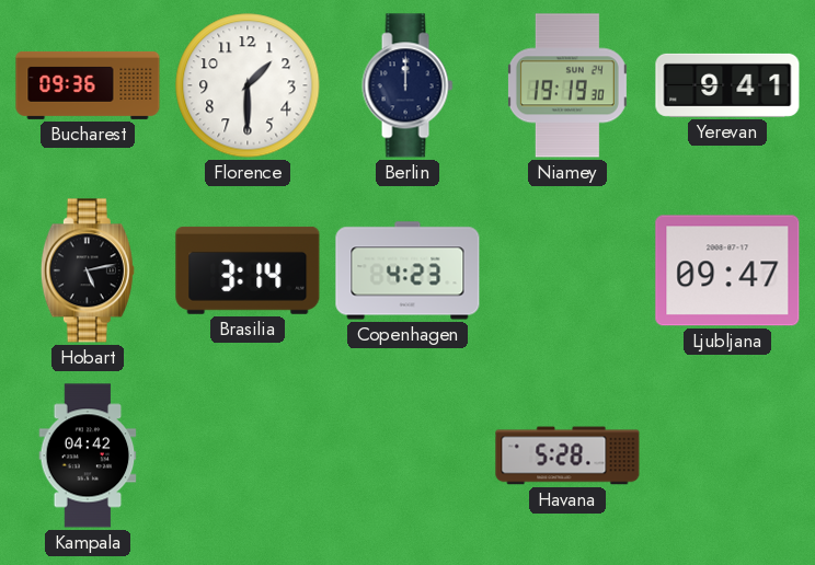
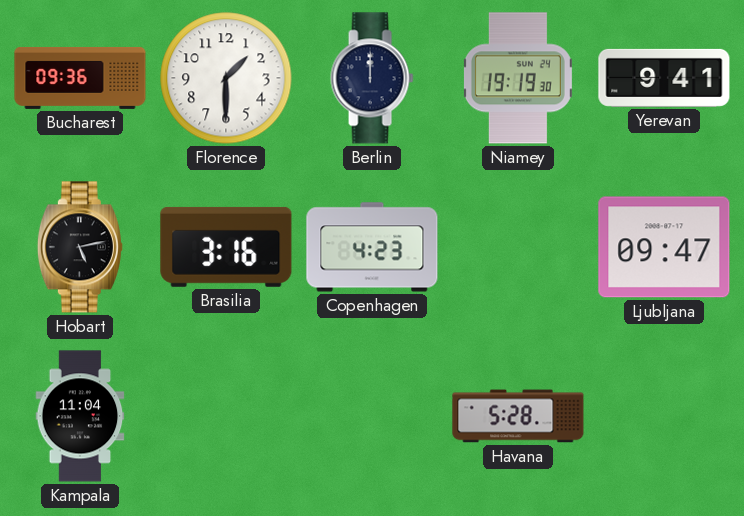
Brasilia: 3:14 -> 3:16
Kampala: 04:42 -> 11:04
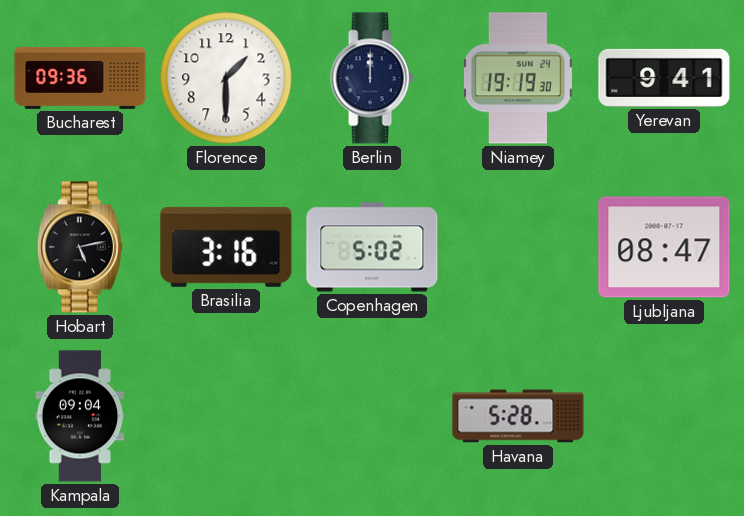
Copenhagen: 4:23 -> 5:02
Ljubljana: 09:47 -> 08:47
Kampala: 11:04 -> 09:04
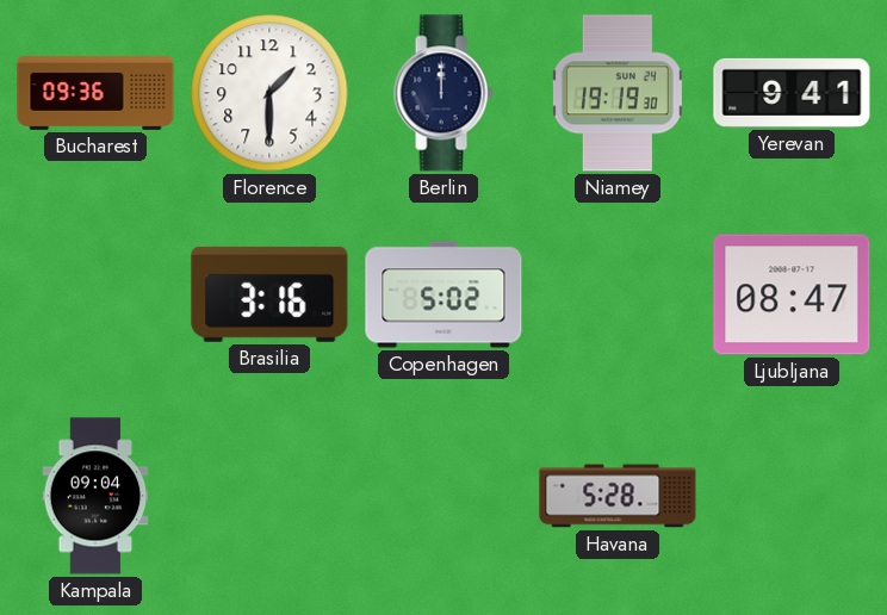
Hobart: 5:13 -> none
